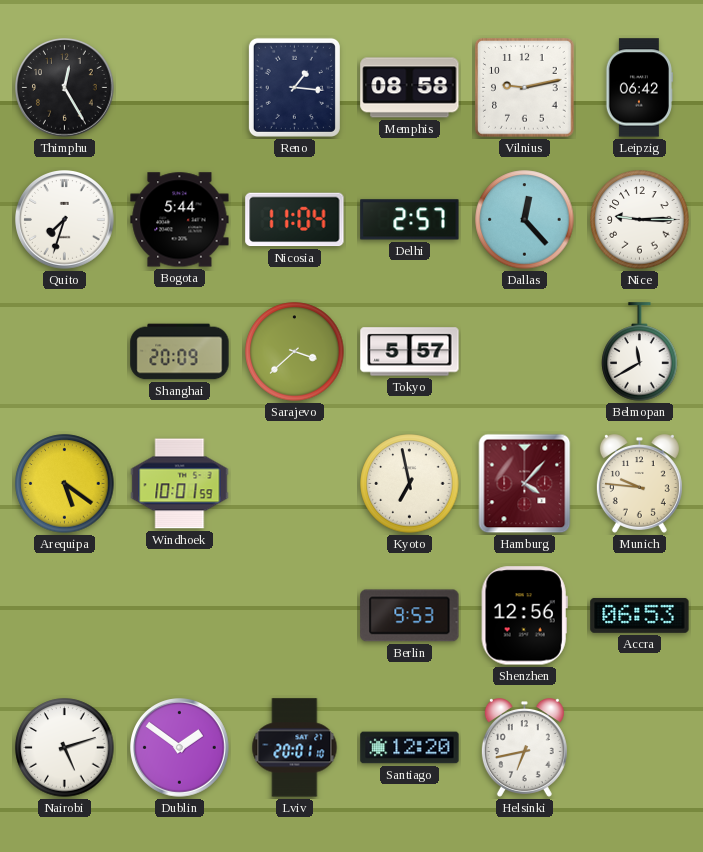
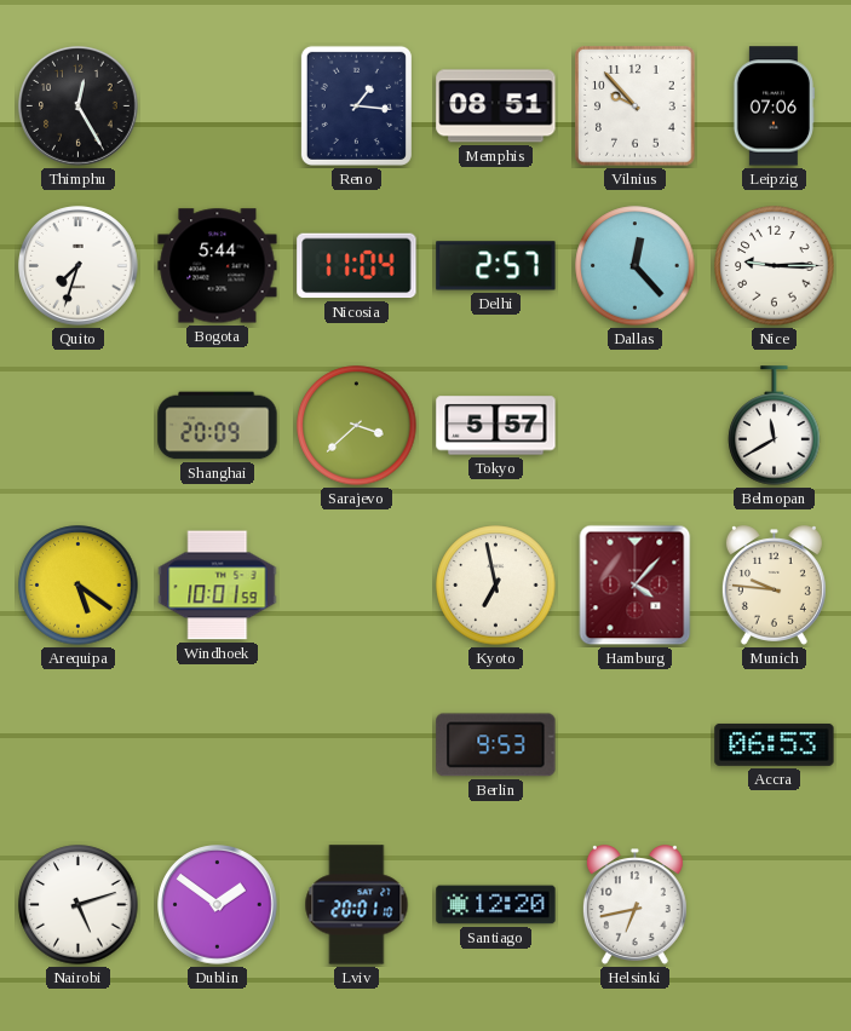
Memphis: 08:58 -> 08:51
Vilnius: 9:13 -> 9:53
Leipzig: 06:42 -> 07:06
Shenzhen: 12:56 -> none
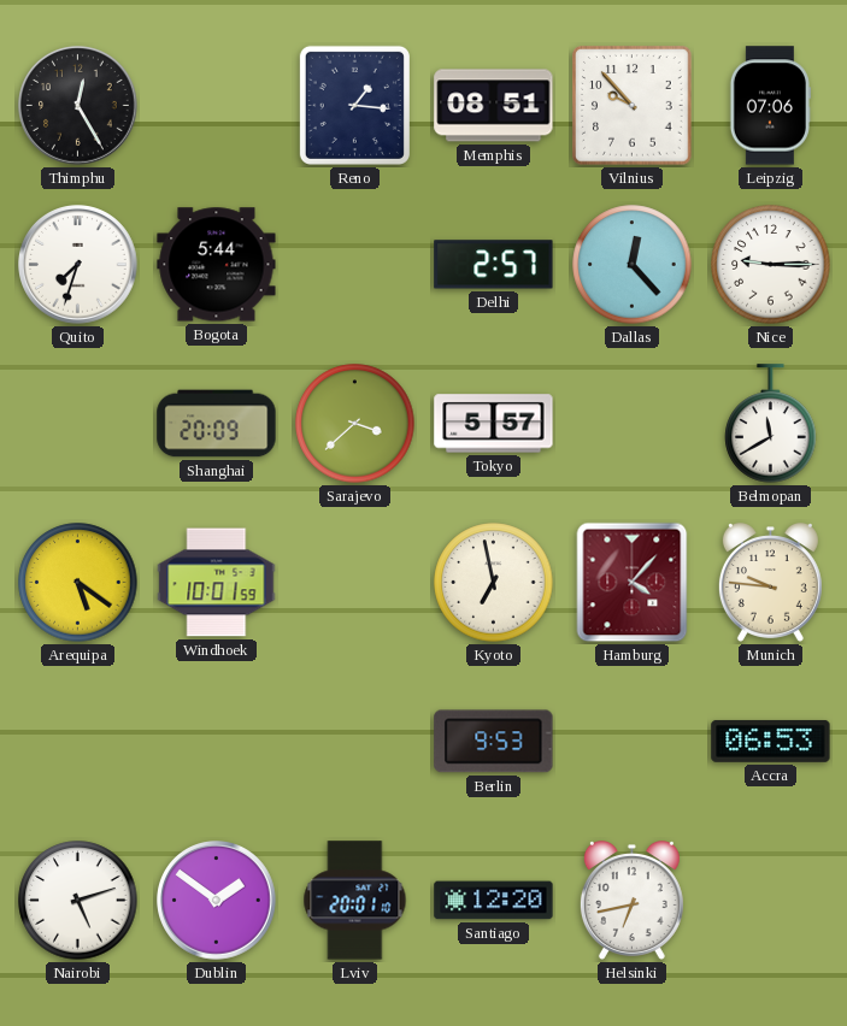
Nicosia: 11:04 -> none
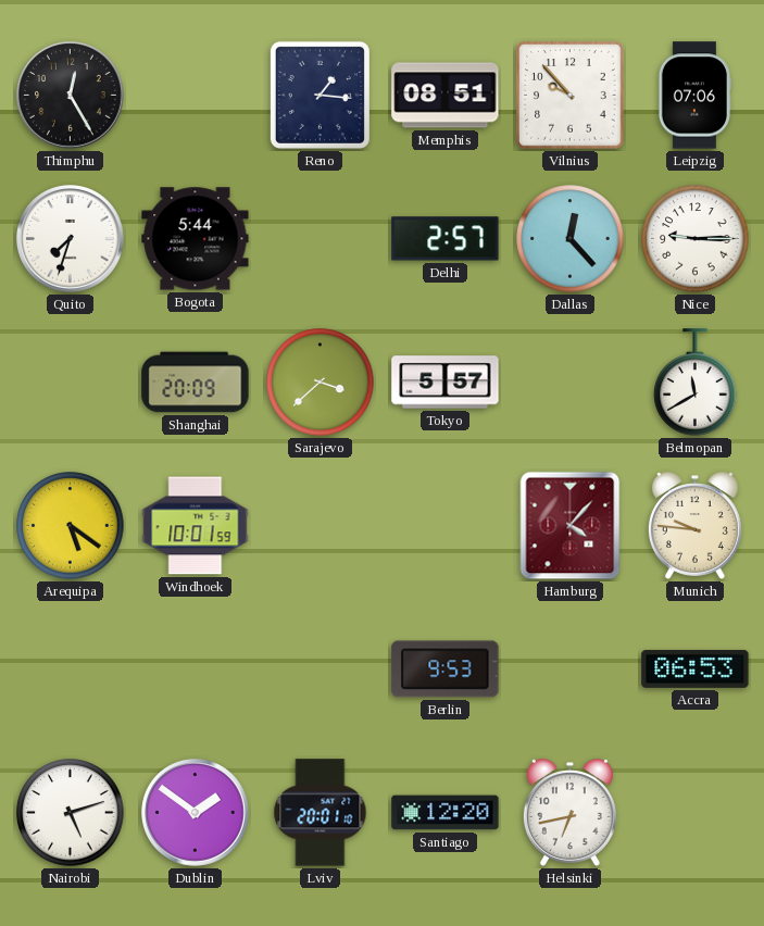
Kyoto: 6:58 -> none
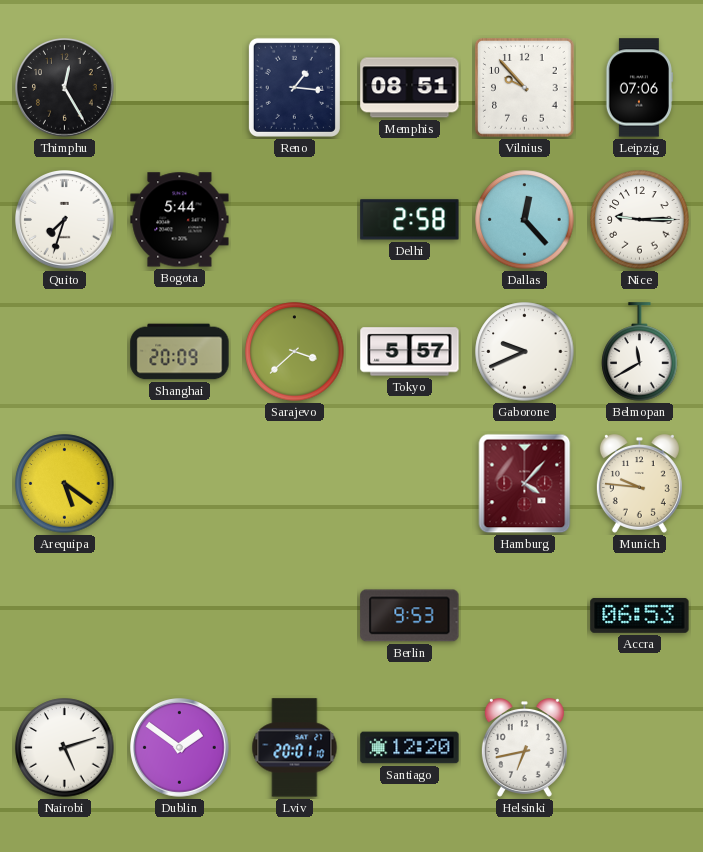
Delhi: 2:57 -> 2:58
Gaborone: none -> 9:41
Windhoek: 10:01 -> none
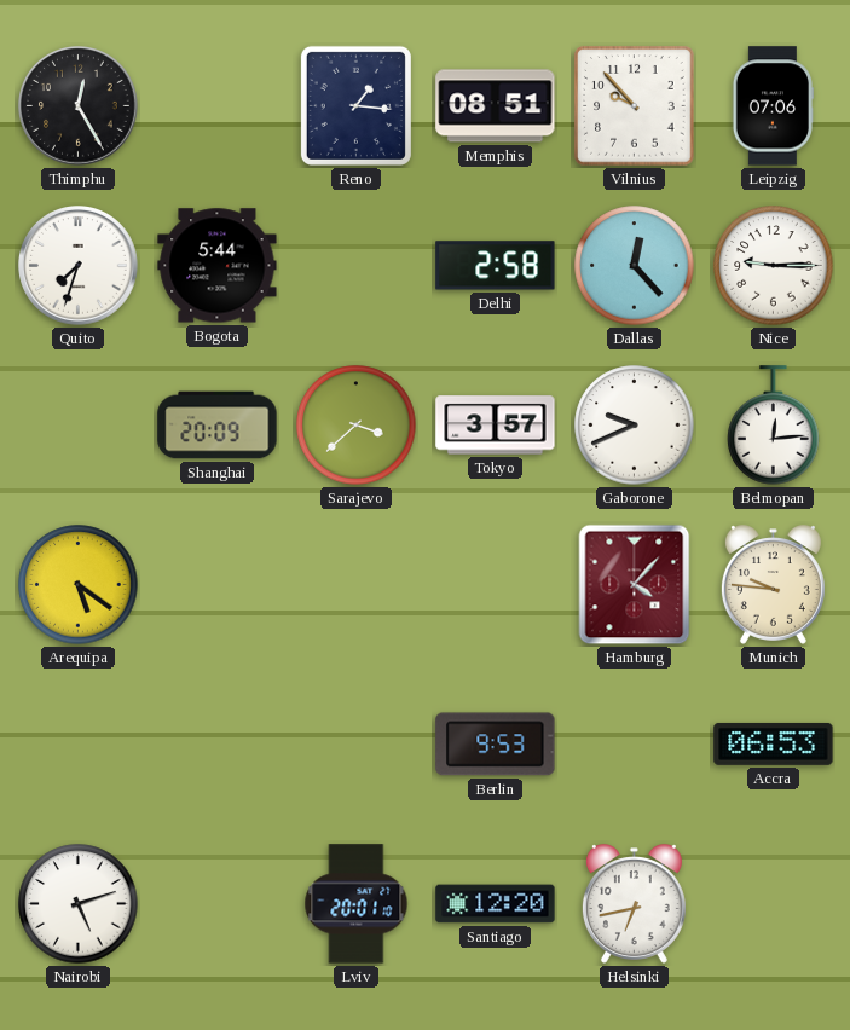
Tokyo: 5:57 -> 3:57
Belmopan: 11:40 -> 12:14
Dublin: 1:51 -> none
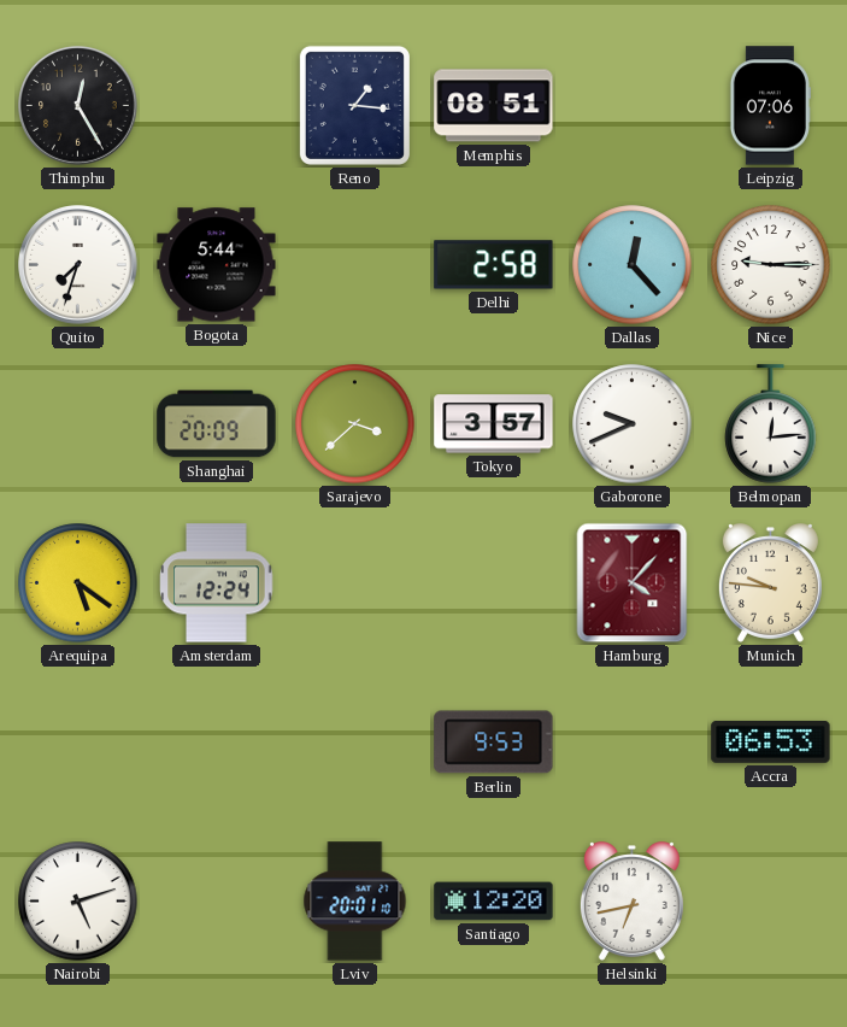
Vilnius: 9:53 -> none
Amsterdam: none -> 12:24
